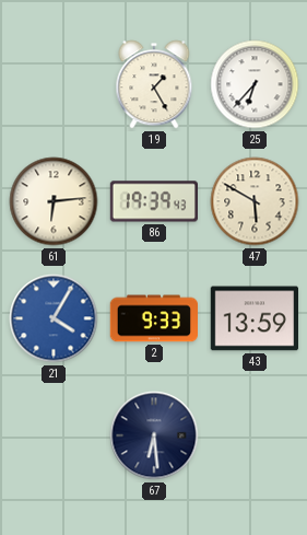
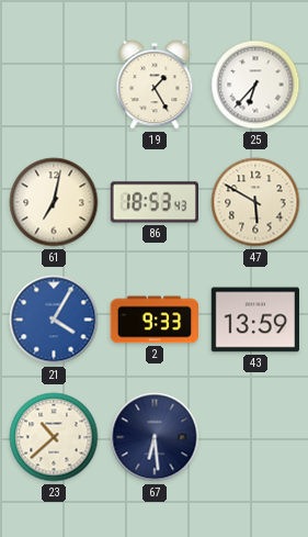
61: 6:14 -> 7:02
86: 19:39 -> 18:53
23: none -> 10:38
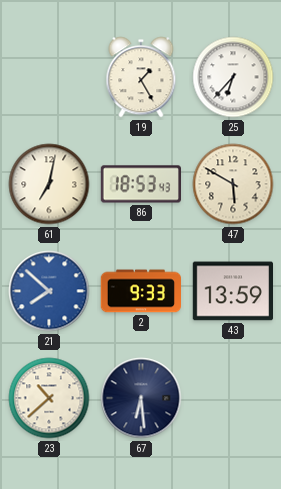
21: 4:05 -> 7:52
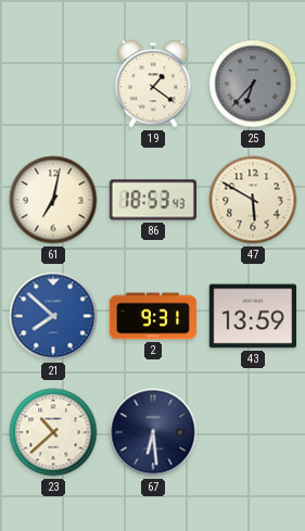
19: 1:25 -> 1:21
25 dial: white -> grey
2: 9:33 -> 9:31
